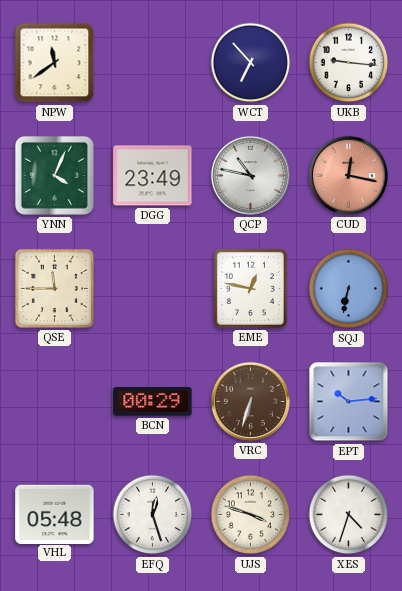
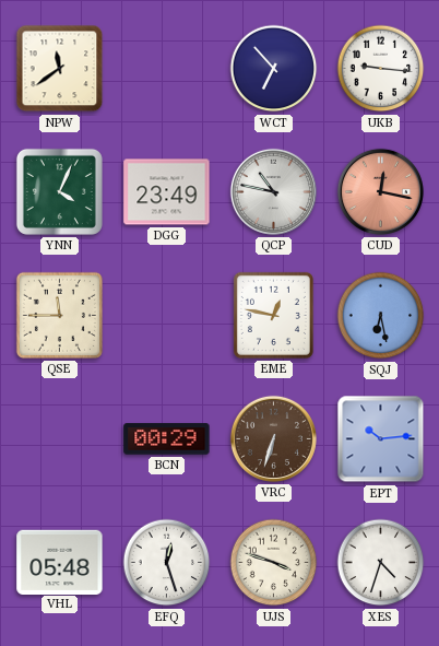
SQJ: 6:32 -> 6:28
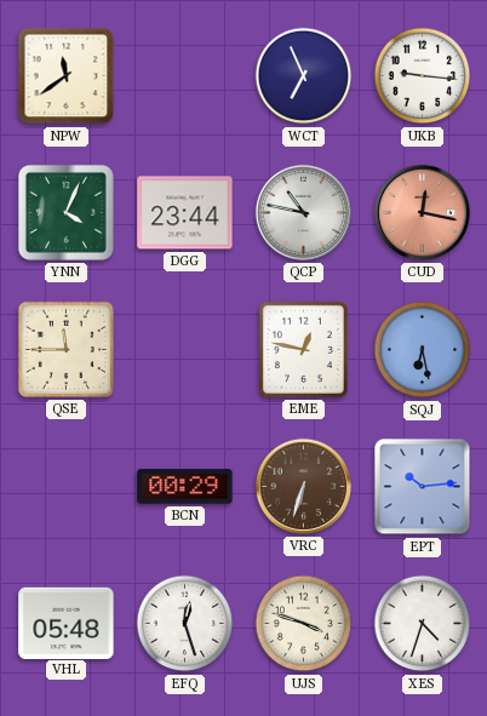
WCT: 6:53 -> 6:56
DGG: 23:49 -> 23:44
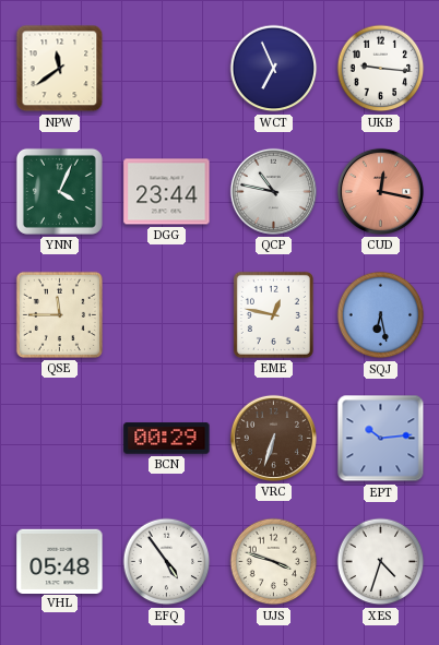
EFQ: 12:27 -> 4:54
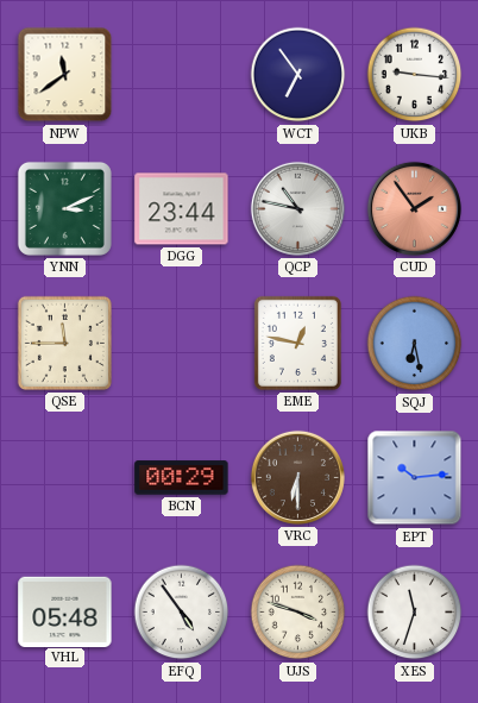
WCT: 6:56 -> 6:54
YNN: 4:04 -> 3:11
CUD: 12:17 -> 1:54
VRC: 6:33 -> 6:30
XES: 4:33 -> 11:33
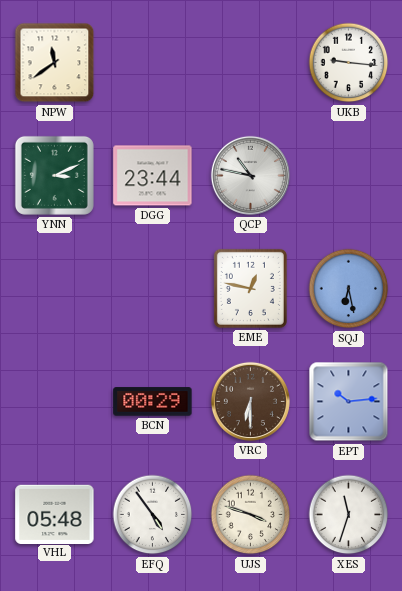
WCT: 6:54 -> none
CUD: 1:54 -> none
QSE: 11:45 -> none
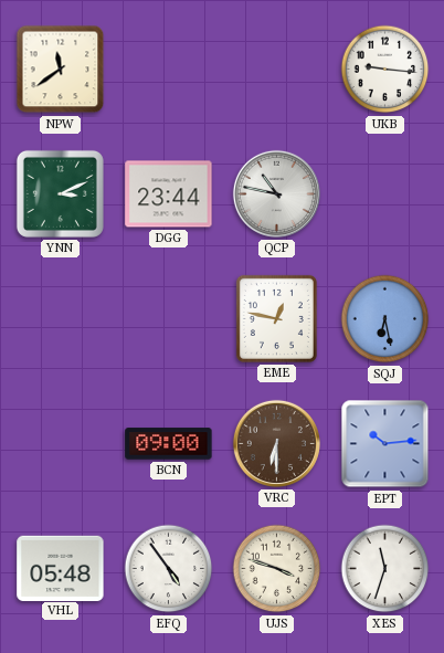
BCN: 00:29 -> 09:00
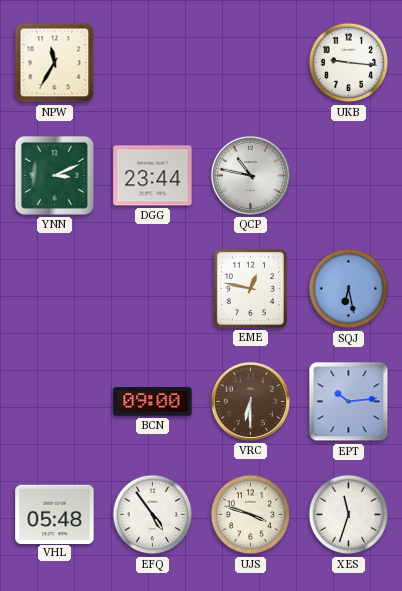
NPW: 11:39 -> 11:35
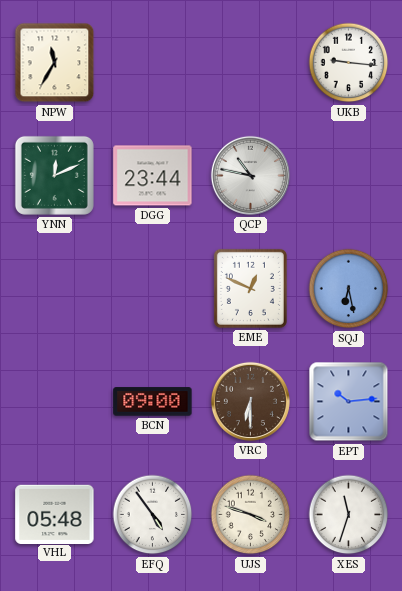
YNN: 3:11 -> 12:11
EME: 12:47 -> 12:49
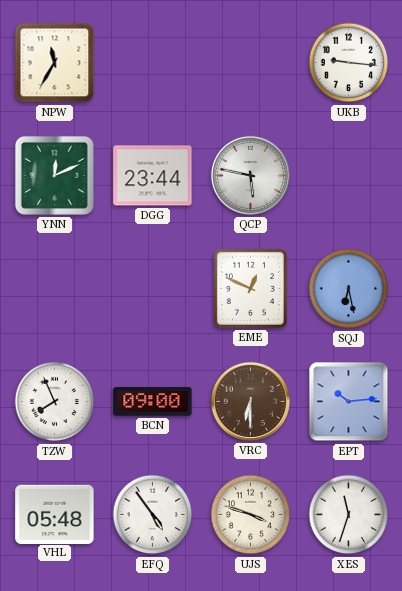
QCP: 10:47 -> 5:47
TZW: none -> 7:56
